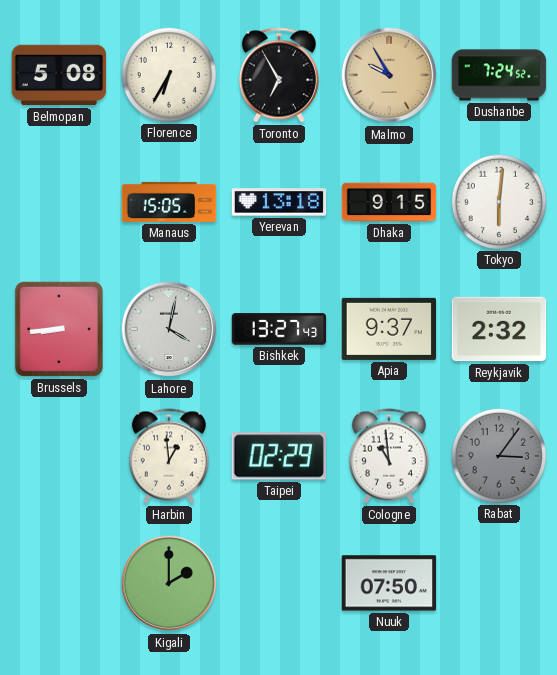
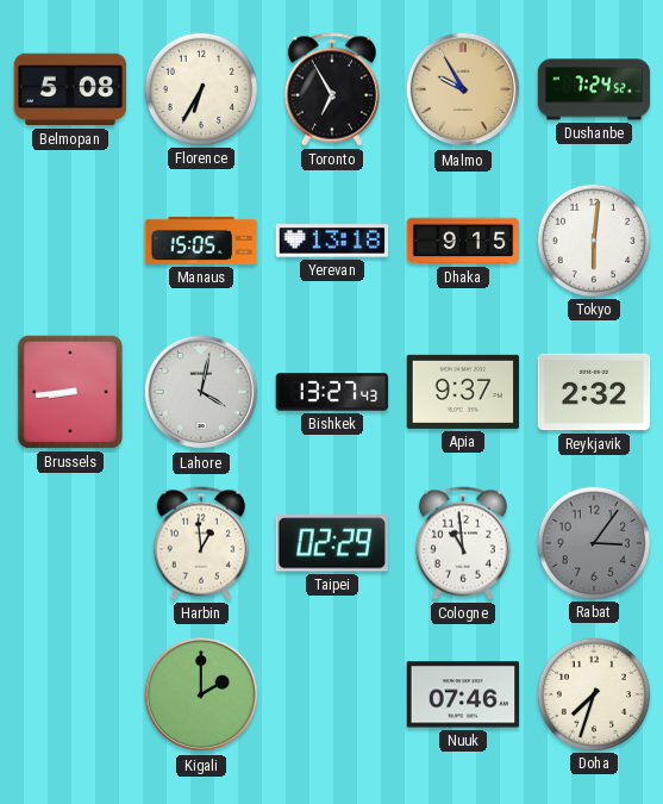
Nuuk: 07:50 -> 07:46
Doha: none -> 7:33
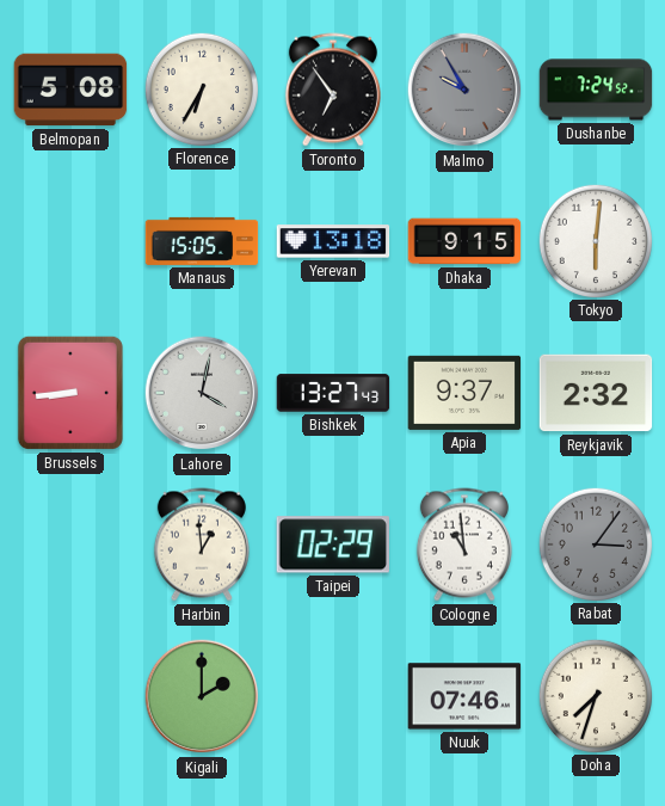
Toronto: 6:55 -> 6:54
Malmo dial: champagne -> grey
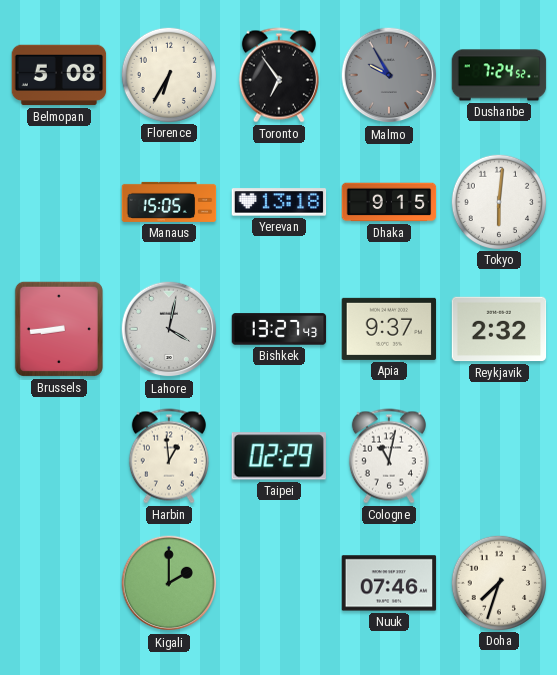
Cologne: 10:59 -> 11:02
Rabat: 3:06 -> none
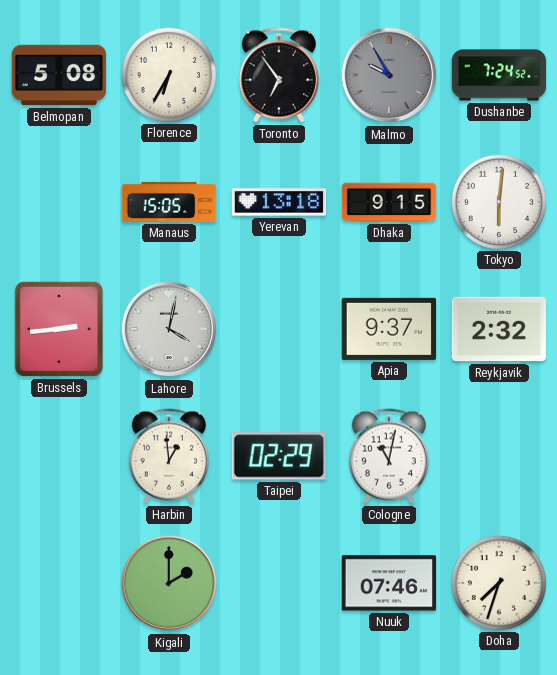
Brussels: 8:44 -> 2:44
Bishkek: 13:27 -> none
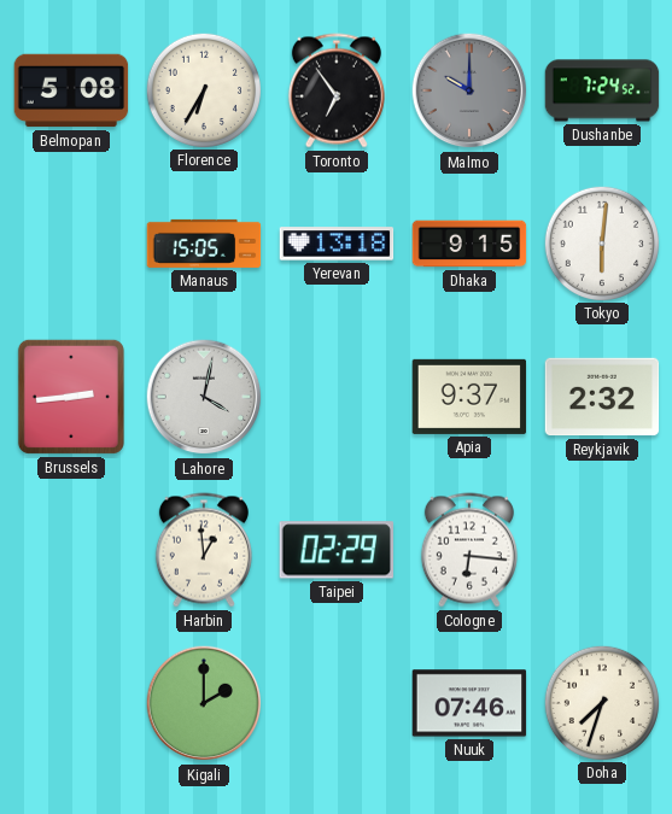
Malmo: 9:55 -> 10:00
Cologne: 11:02 -> 6:16
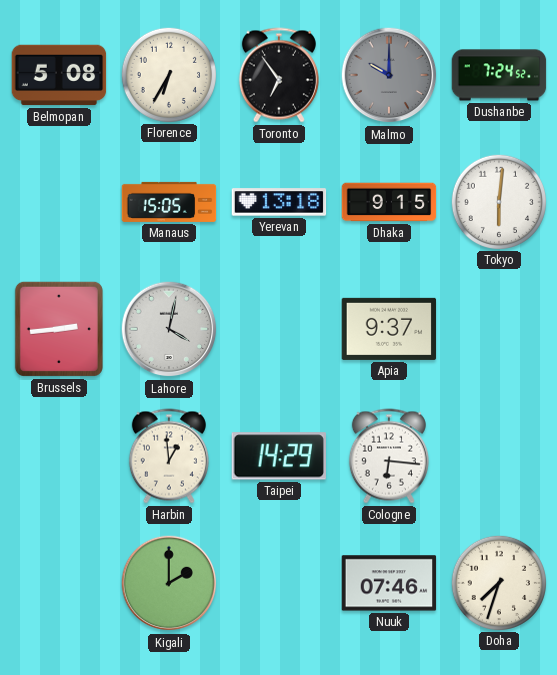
Reykjavik: 2:32 -> none
Taipei: 02:29 -> 14:29
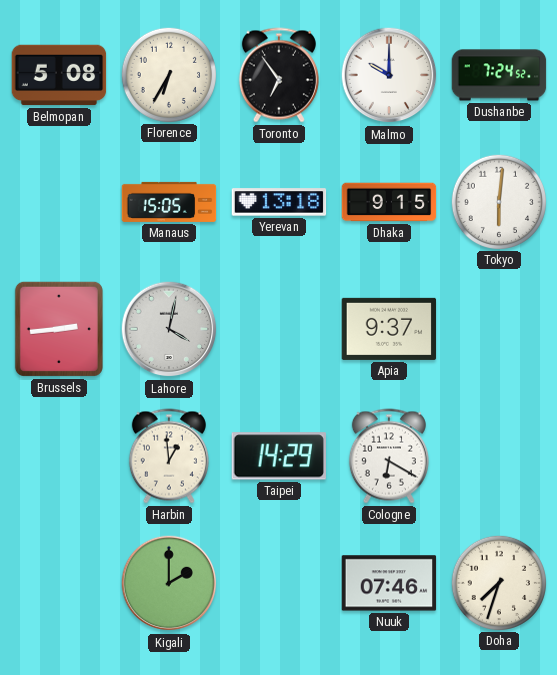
Malmo dial: grey -> white
Cologne: 6:16 -> 6:20
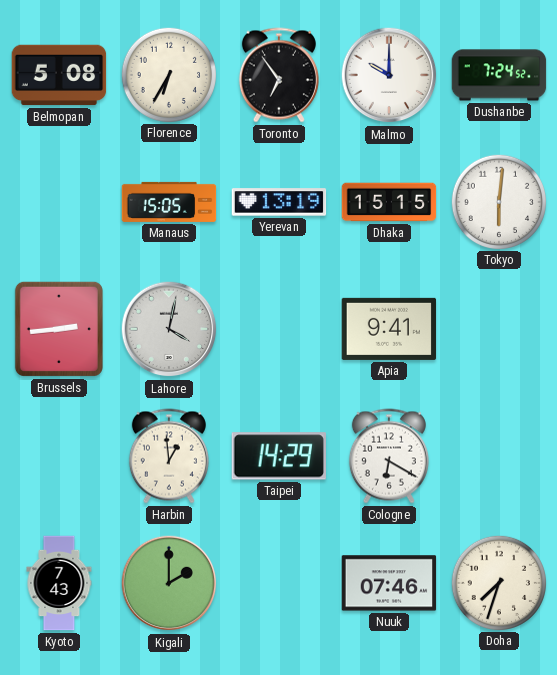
Yerevan: 13:18 -> 13:19
Dhaka: 9:15 -> 15:15
Apia: 9:37 -> 9:41
Kyoto: none -> 7:43
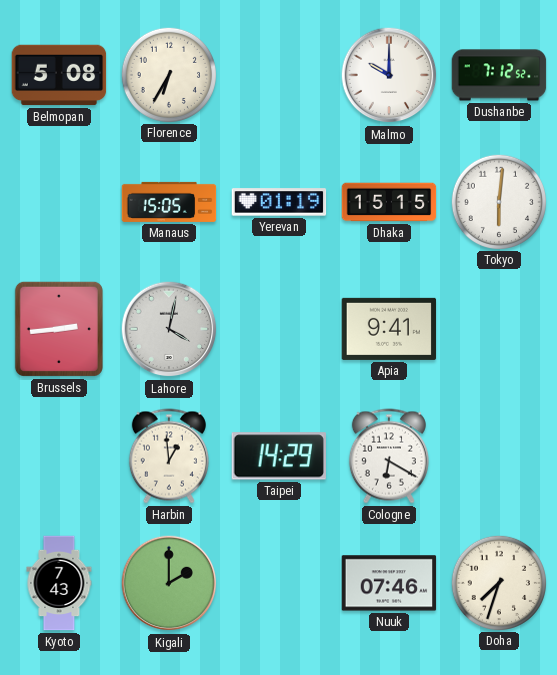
Toronto: 6:54 -> none
Dushanbe: 7:24 -> 7:12
Yerevan: 13:19 -> 01:19
